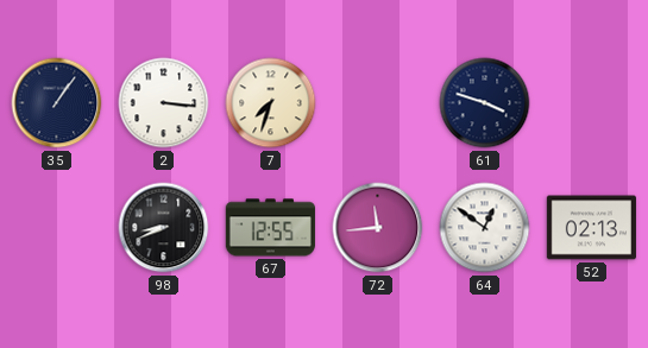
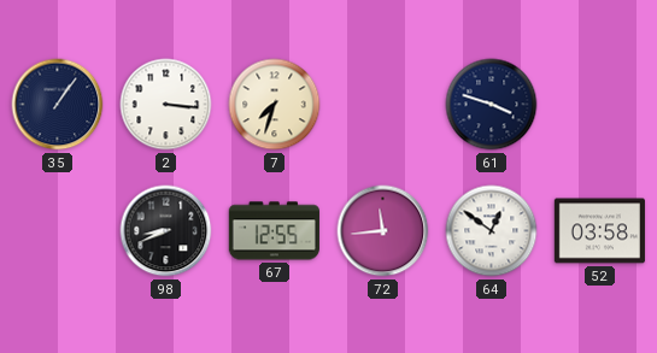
52: 02:13 -> 03:58
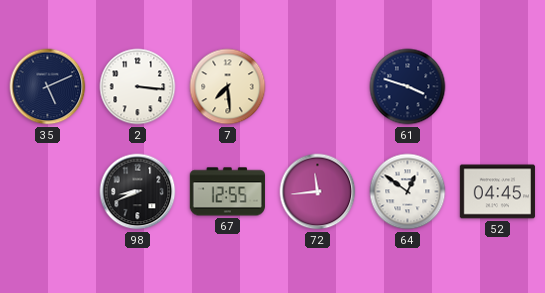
35: 1:06 -> 5:11
7: 7:33 -> 7:29
52: 03:58 -> 04:45
